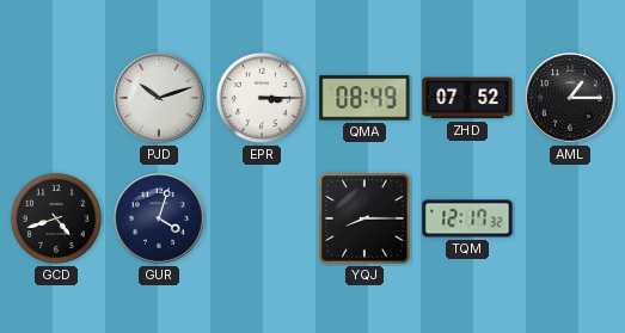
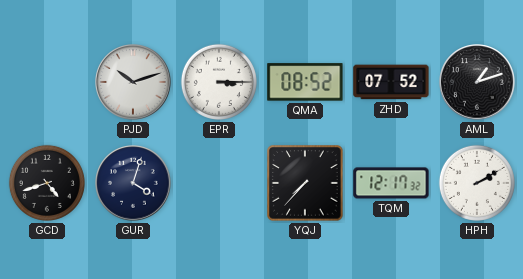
QMA: 08:49 -> 08:52
AML: 1:15 -> 1:12
YQJ: 8:15 -> 7:37
HPH: none -> 2:10
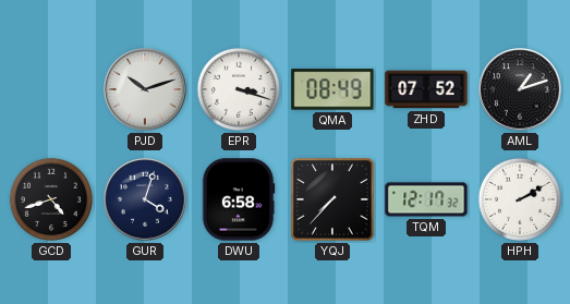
EPR: 3:15 -> 3:18
QMA: 08:52 -> 08:49
DWU: none -> 6:58
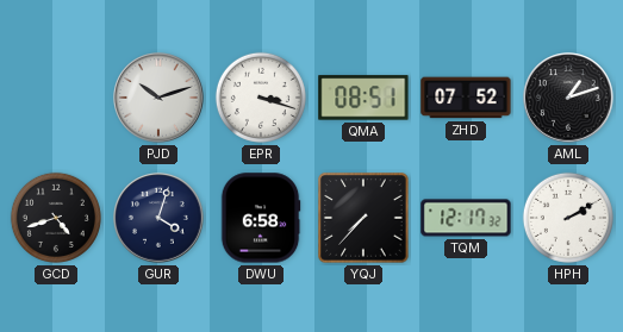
QMA: 08:49 -> 08:51
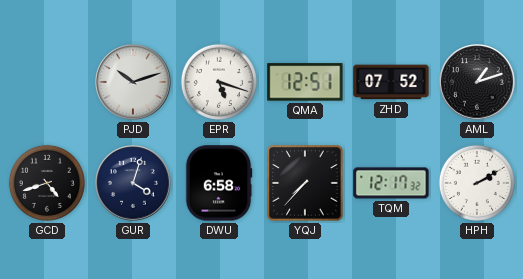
EPR: 3:18 -> 5:18
QMA: 08:51 -> 12:51
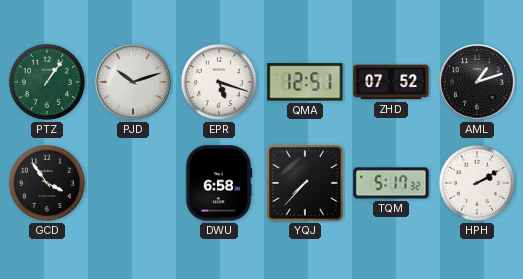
PTZ: none -> 1:06
GCD: 4:42 -> 3:54
GUR: 4:03 -> none
TQM: 12:17 -> 5:17
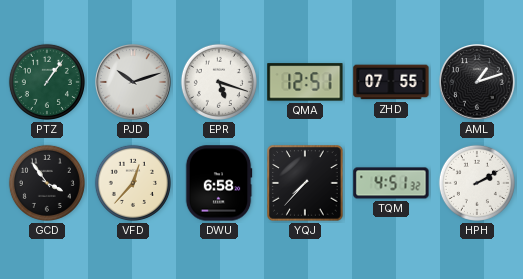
ZHD: 07:52 -> 07:55
VFD: none -> 12:37
TQM: 5:17 -> 4:51
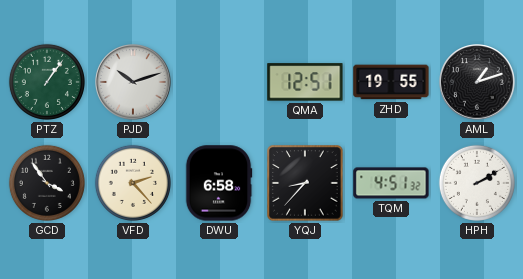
EPR: 5:18 -> none
ZHD: 07:55 -> 19:55
VFD: 12:37 -> 2:23
YQJ: 7:37 -> 8:37
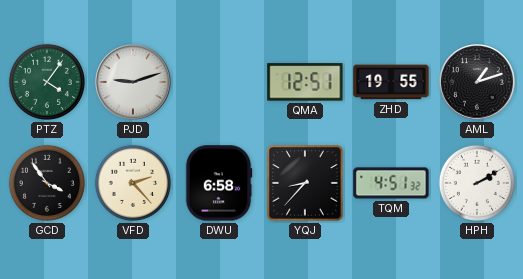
PTZ: 1:06 -> 4:06
PJD: 10:12 -> 9:12
